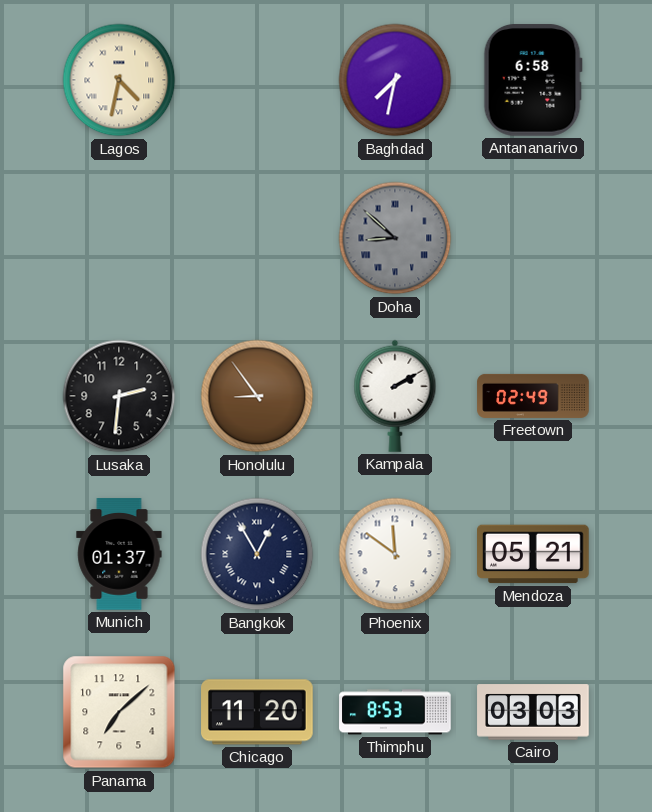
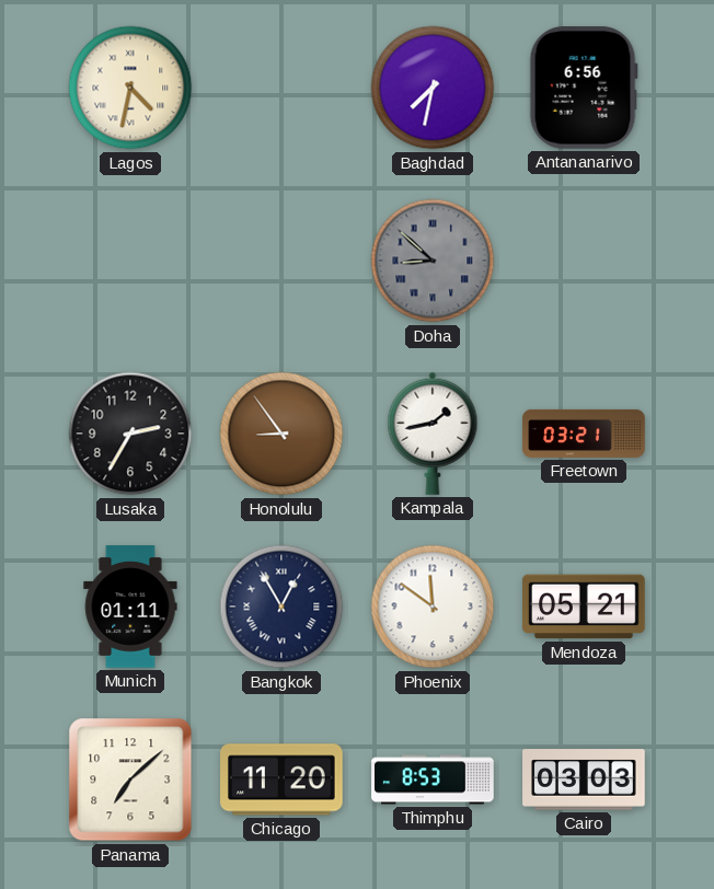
Antananarivo: 6:58 -> 6:56
Lusaka: 2:31 -> 2:35
Kampala: 2:10 -> 1:43
Freetown: 02:49 -> 03:21
Munich: 01:37 -> 01:11
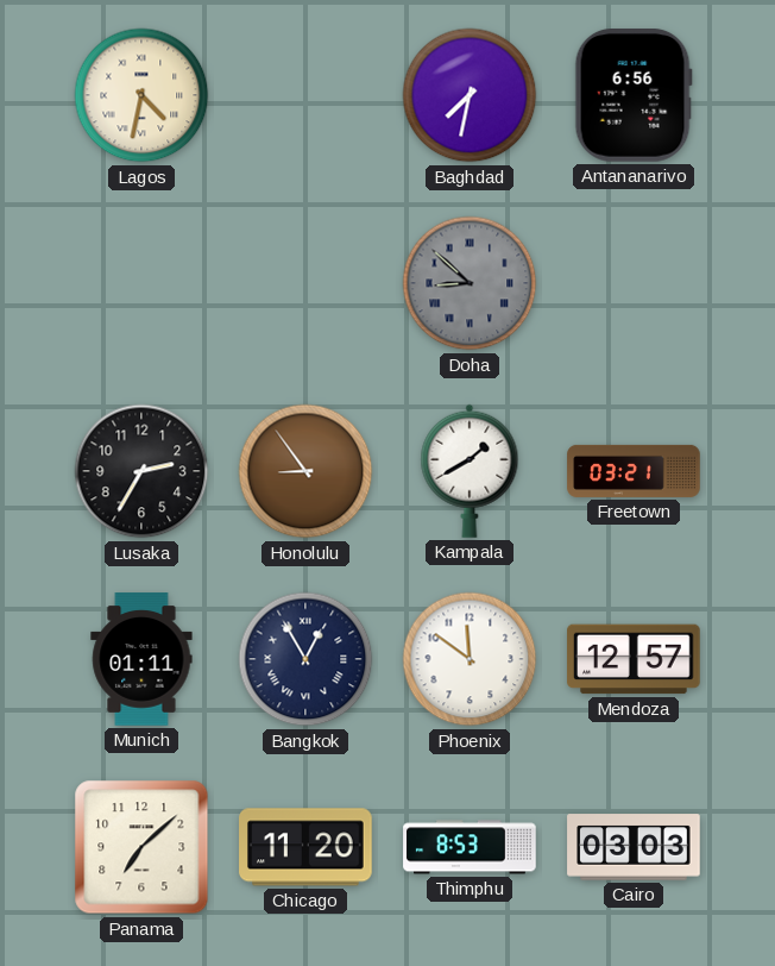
Kampala: 1:43 -> 1:40
Mendoza: 05:21 -> 12:57
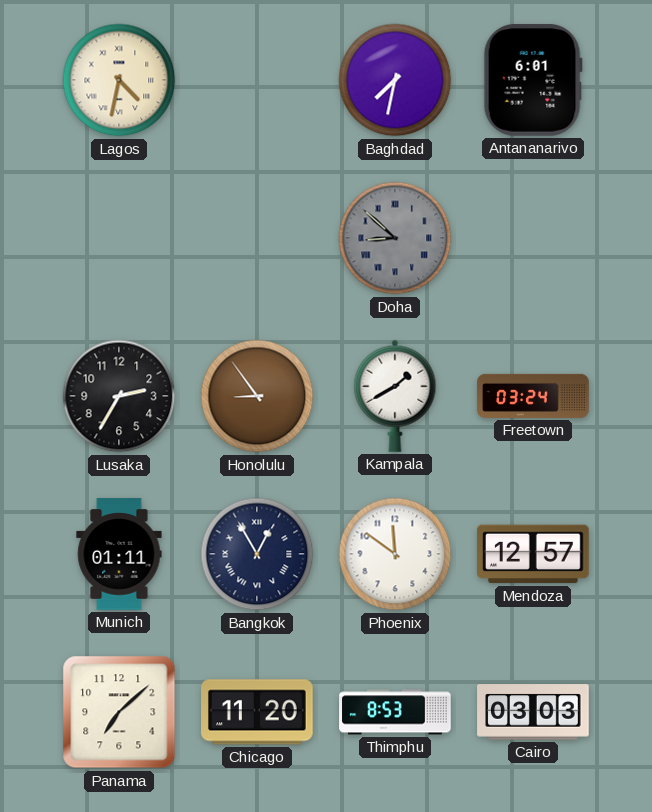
Antananarivo: 6:56 -> 6:01
Freetown: 03:21 -> 03:24
